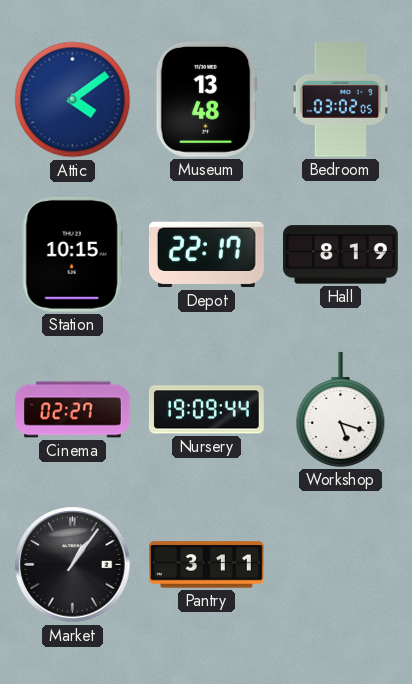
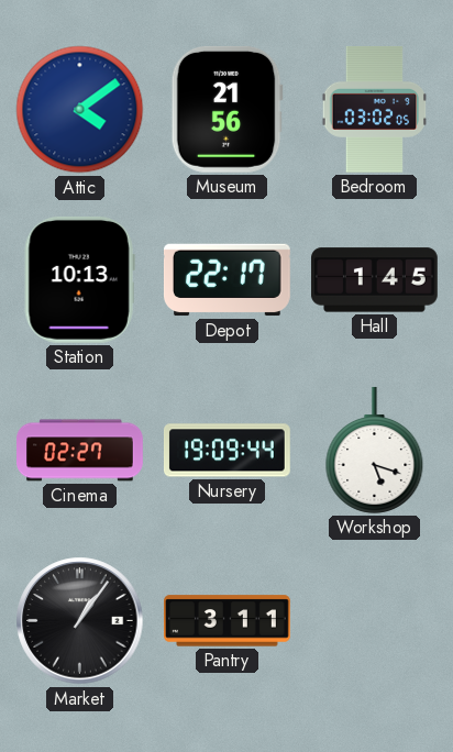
Museum: 13:48 -> 21:56
Station: 10:15 -> 10:13
Hall: 8:19 -> 1:45
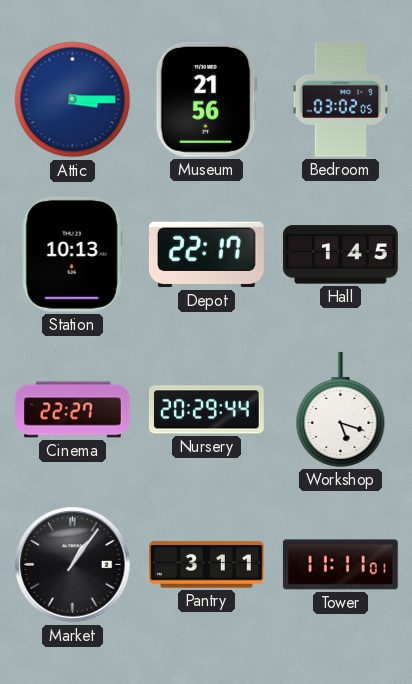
Attic: 4:09 -> 3:15
Cinema: 02:27 -> 22:27
Nursery: 19:09 -> 20:29
Tower: none -> 11:11
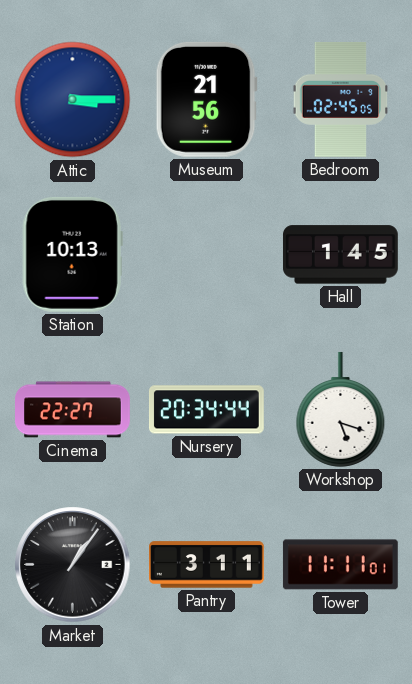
Bedroom: 03:02 -> 02:45
Depot: 22:17 -> none
Nursery: 20:29 -> 20:34
